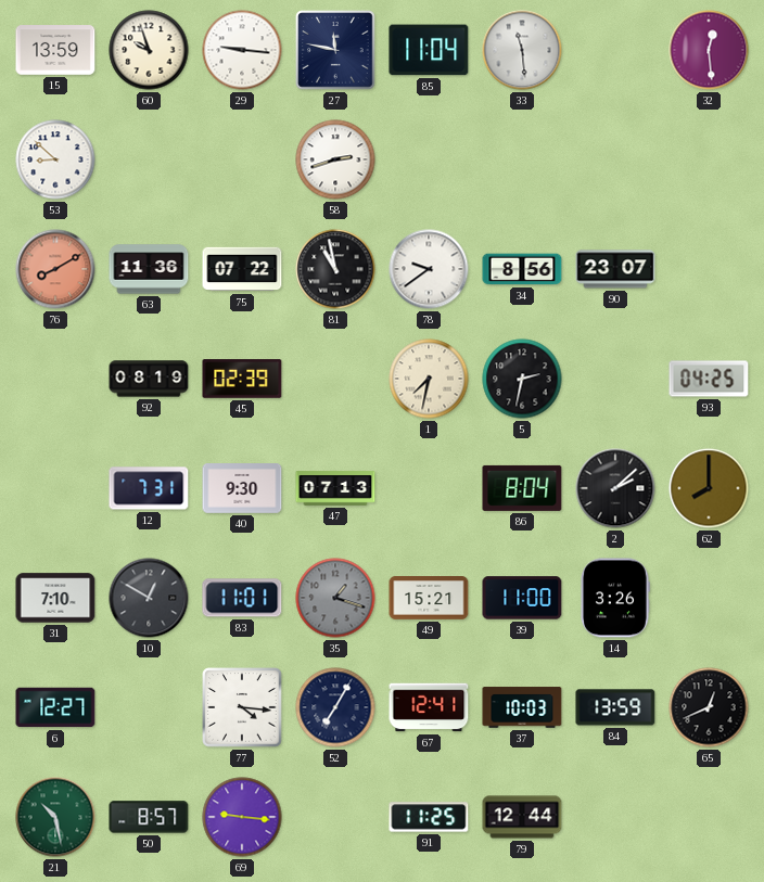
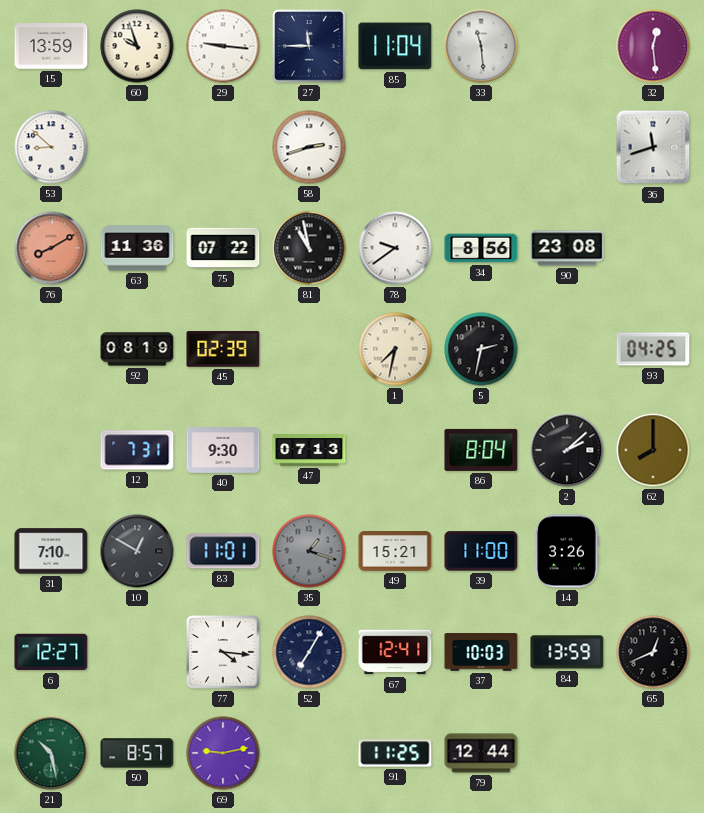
27: 11:47 -> 11:45
36: none -> 11:42
90: 23:07 -> 23:08
69: 9:16 -> 9:13
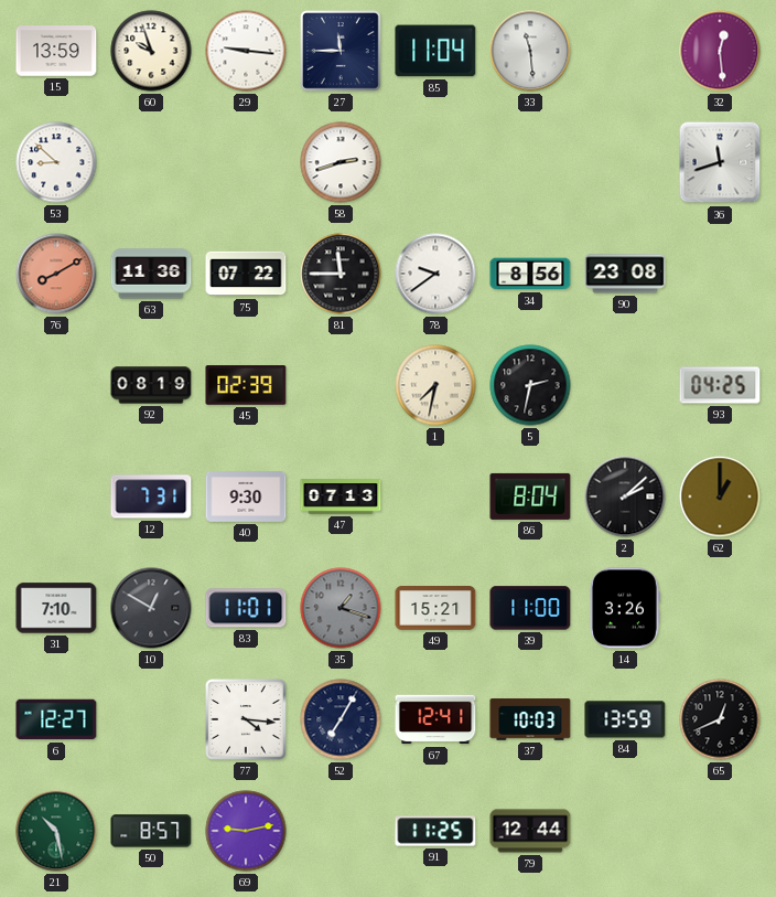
81: 10:58 -> 11:45
62: 8:00 -> 1:00
